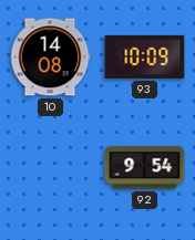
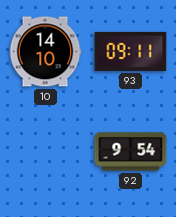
10: 14:08 -> 14:10
93: 10:09 -> 09:11
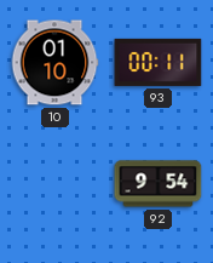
10: 14:10 -> 01:10
93: 09:11 -> 00:11
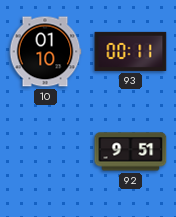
92: 9:54 -> 9:51
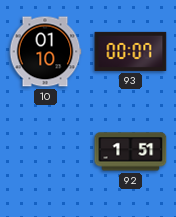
93: 00:11 -> 00:07
92: 9:51 -> 1:51
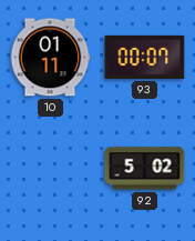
10: 01:10 -> 01:11
92: 1:51 -> 5:02
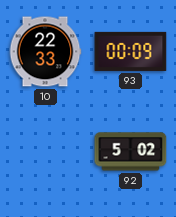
10: 01:11 -> 22:33
93: 00:07 -> 00:09
